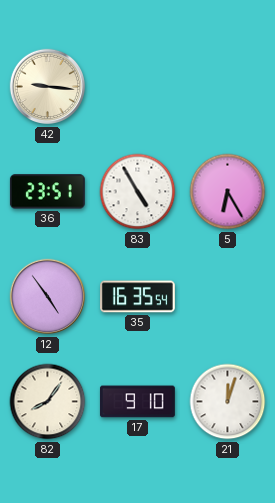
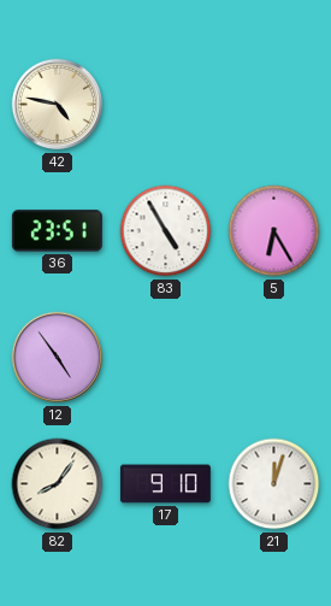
42: 9:16 -> 4:47
35: 16:35 -> none
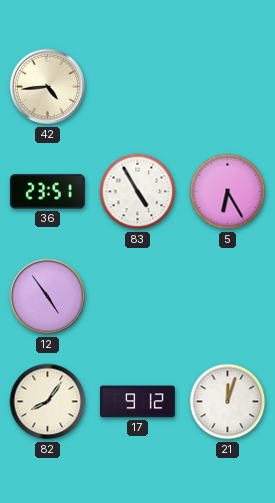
42: 4:47 -> 4:44
17: 9:10 -> 9:12
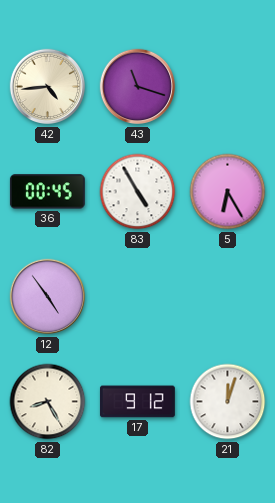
43: none -> 11:18
36: 23:51 -> 00:45
82: 8:06 -> 8:25
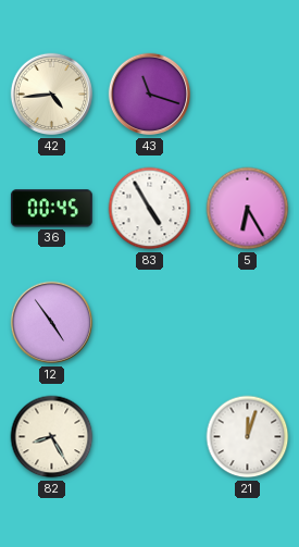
17: 9:12 -> none
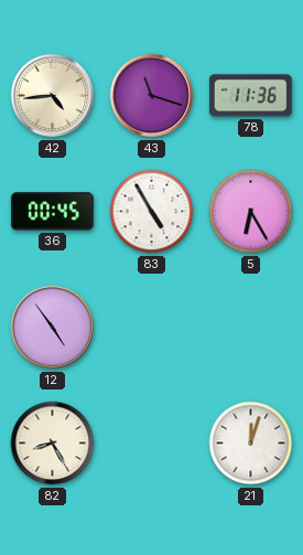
78: none -> 11:36
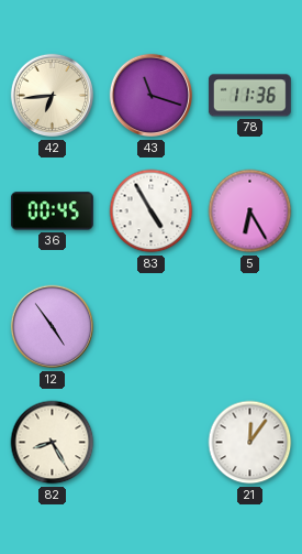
42: 4:44 -> 6:44
21: 12:03 -> 12:06
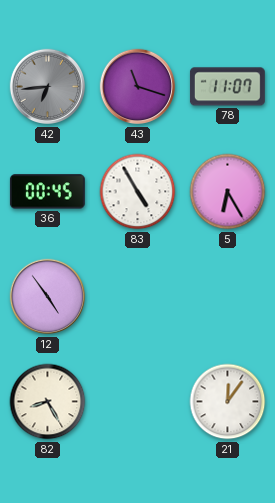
42 dial: cream -> grey
78: 11:36 -> 11:07
